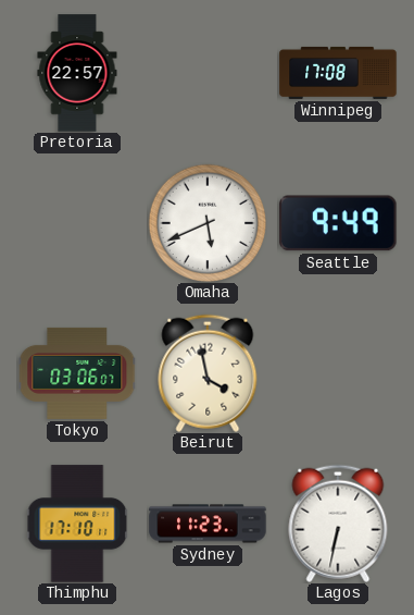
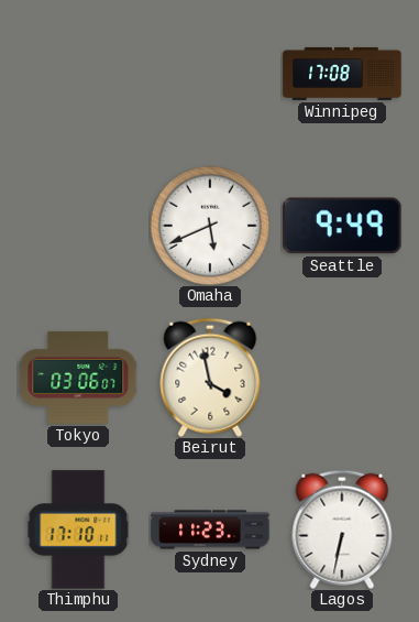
Pretoria: 22:57 -> none
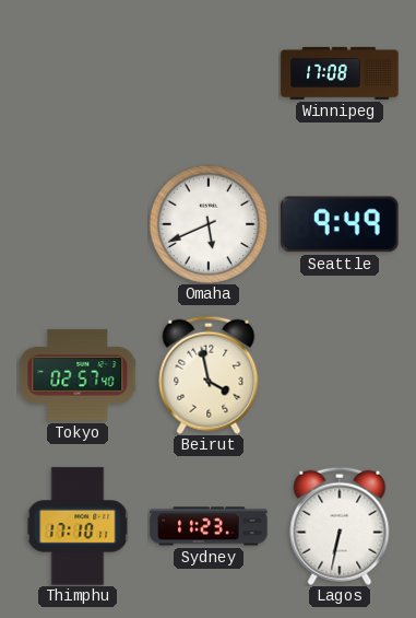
Tokyo: 03:06 -> 02:57
